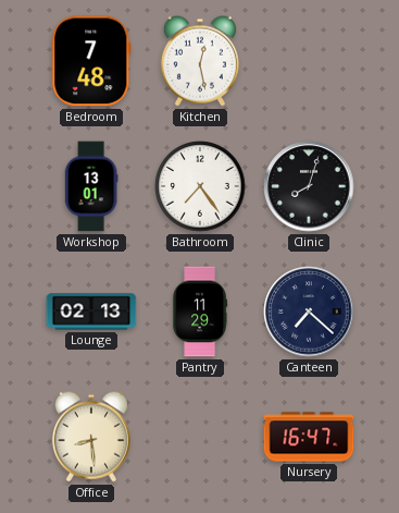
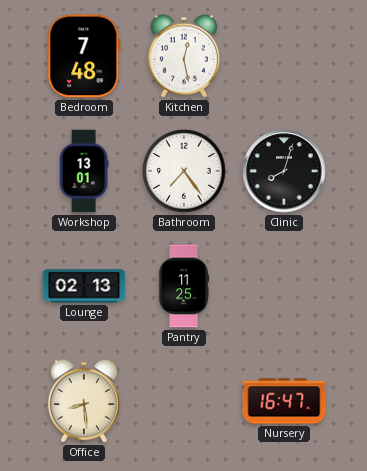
Pantry: 11:29 -> 11:25
Canteen: 7:22 -> none
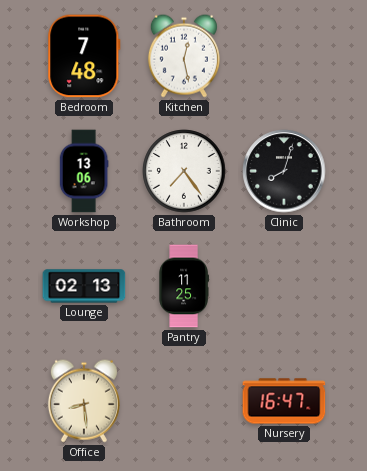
Workshop: 13:01 -> 13:06
